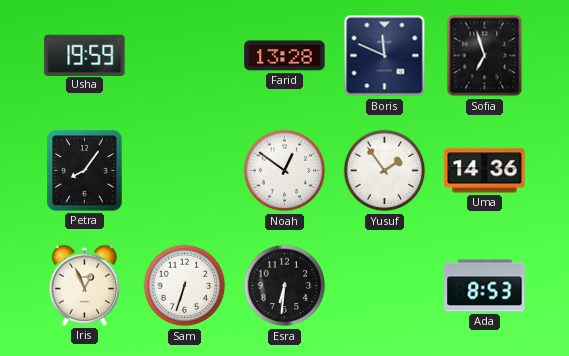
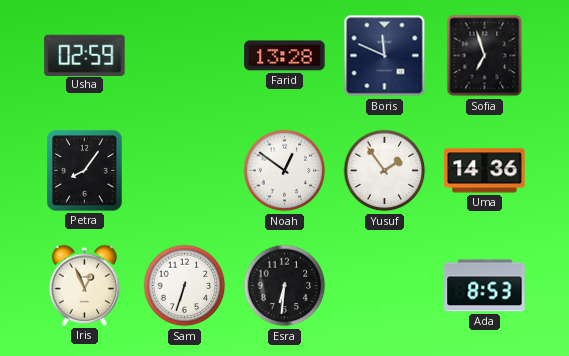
Usha: 19:59 -> 02:59
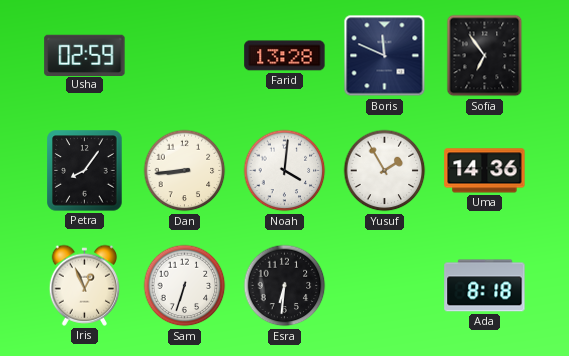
Sofia: 6:57 -> 6:54
Dan: none -> 8:44
Noah: 12:51 -> 4:01
Yusuf: 1:54 -> 1:55
Ada: 8:53 -> 8:18
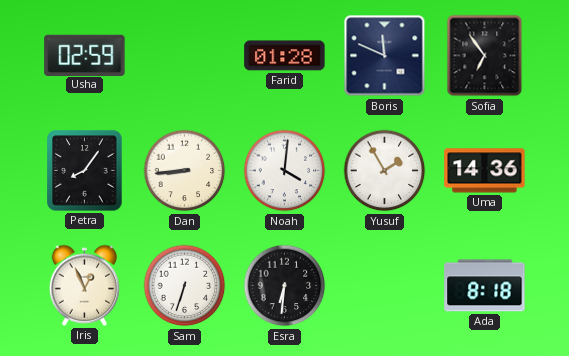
Farid: 13:28 -> 01:28
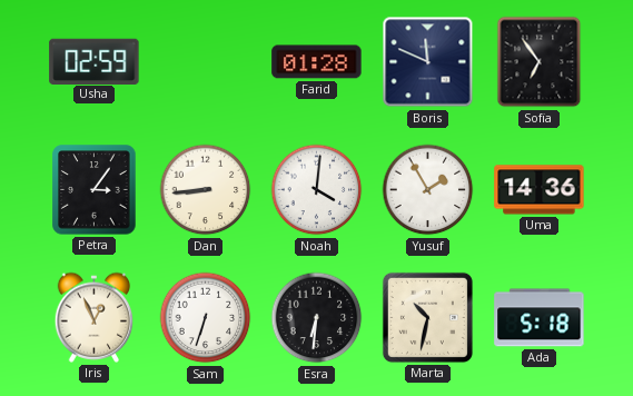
Petra: 8:06 -> 3:06
Marta: none -> 10:32
Ada: 8:18 -> 5:18
